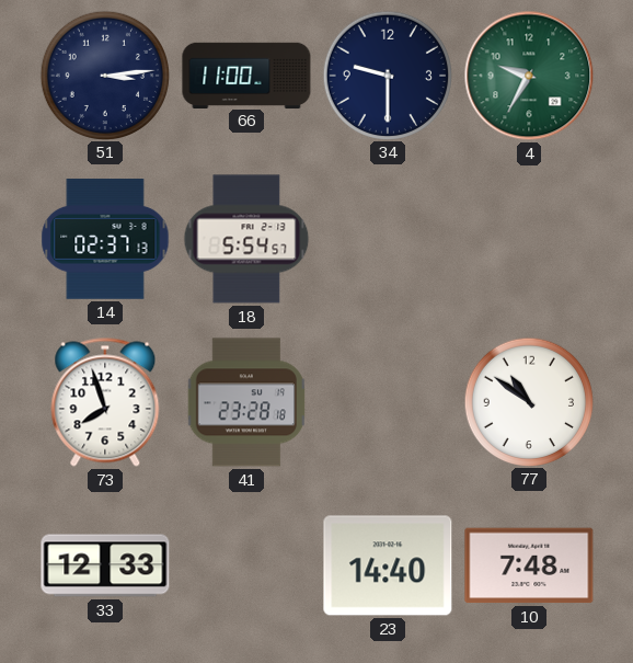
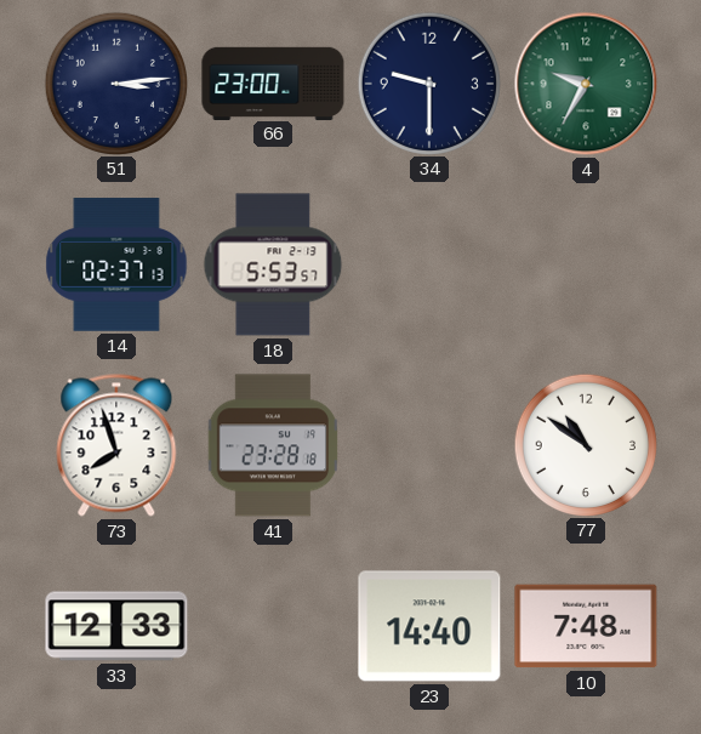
66: 11:00 -> 23:00
18: 5:54 -> 5:53
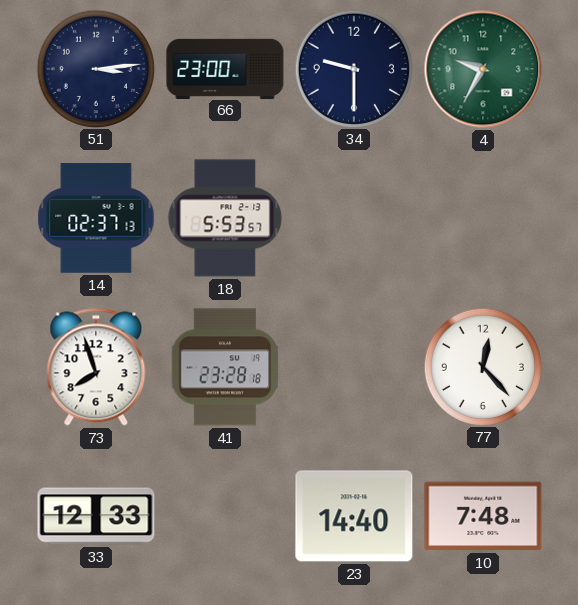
77: 10:51 -> 12:23
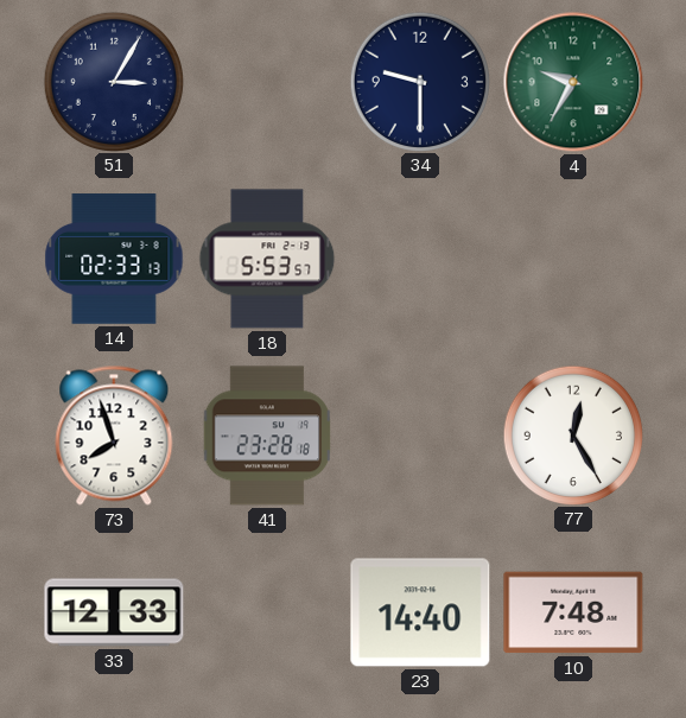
51: 3:14 -> 3:05
66: 23:00 -> none
14: 02:37 -> 02:33
77: 12:23 -> 12:25
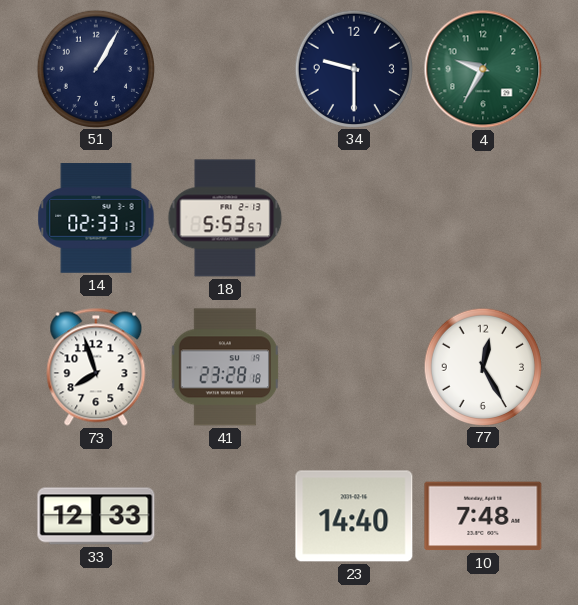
51: 3:05 -> 1:05
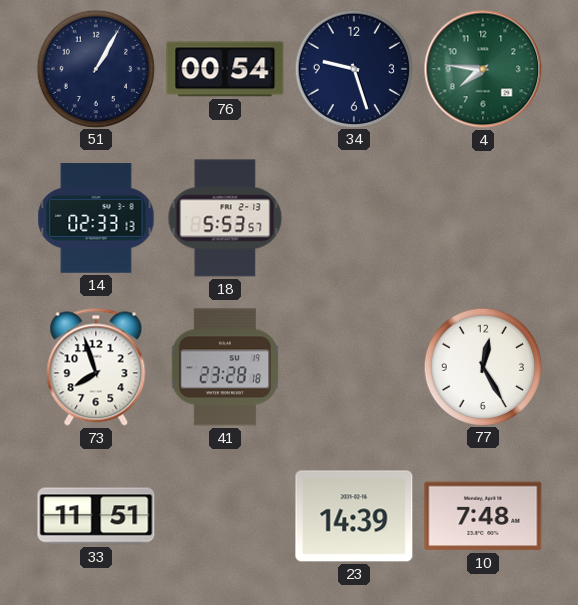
76: none -> 00:54
34: 9:30 -> 9:27
4: 9:35 -> 7:46
33: 12:33 -> 11:51
23: 14:40 -> 14:39
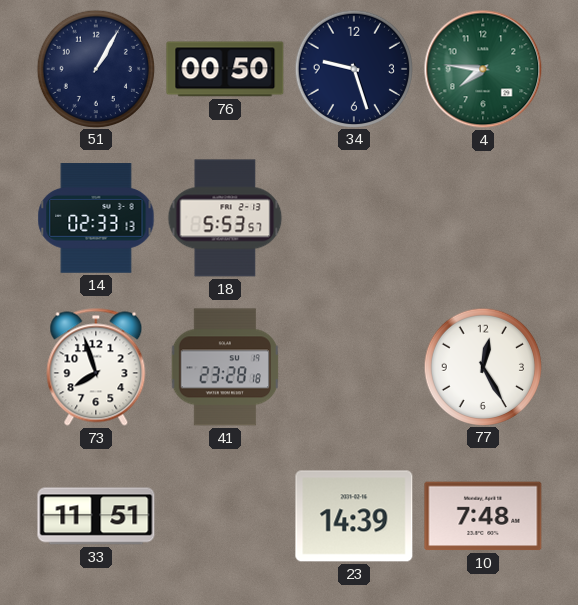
76: 00:54 -> 00:50
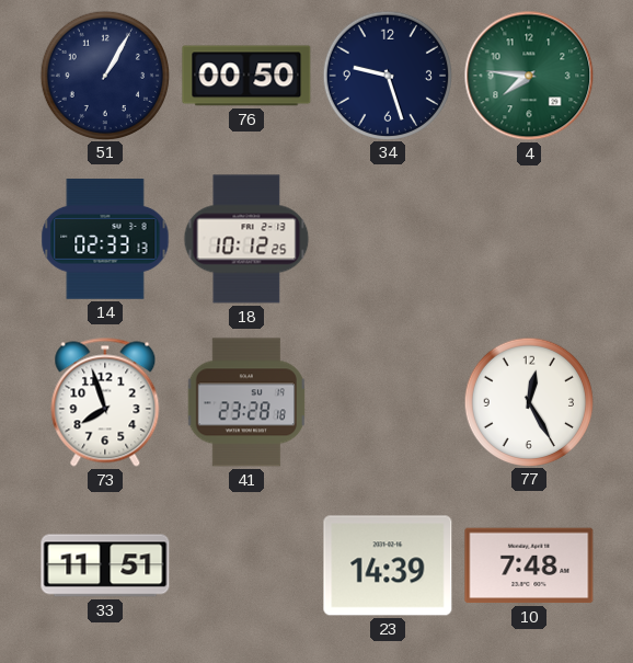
18: 5:53 -> 10:12
